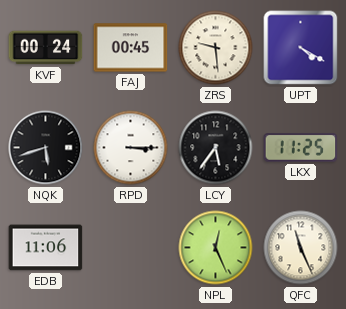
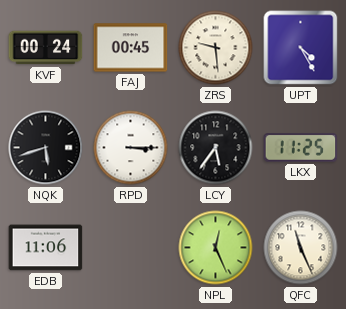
UPT: 4:20 -> 4:25
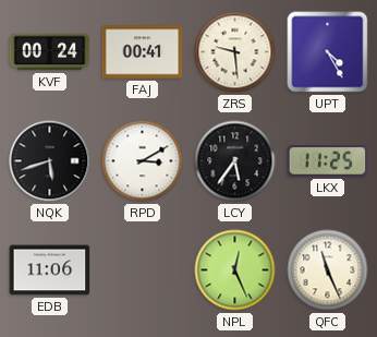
FAJ: 00:45 -> 00:41
RPD: 3:15 -> 3:10
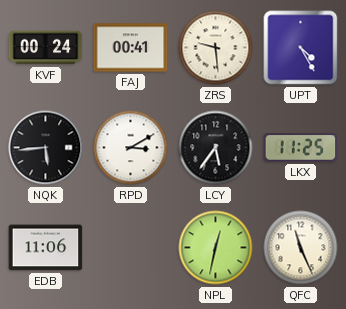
NQK: 5:42 -> 5:44
NPL: 12:26 -> 12:32
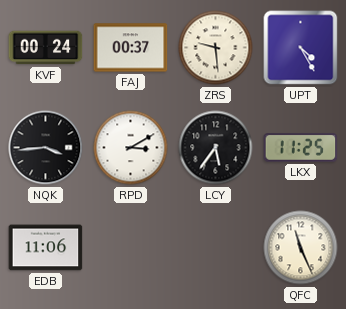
FAJ: 00:41 -> 00:37
NQK: 5:44 -> 3:44
NPL: 12:32 -> none
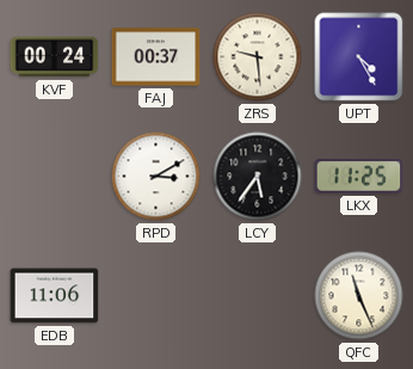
NQK: 3:44 -> none
